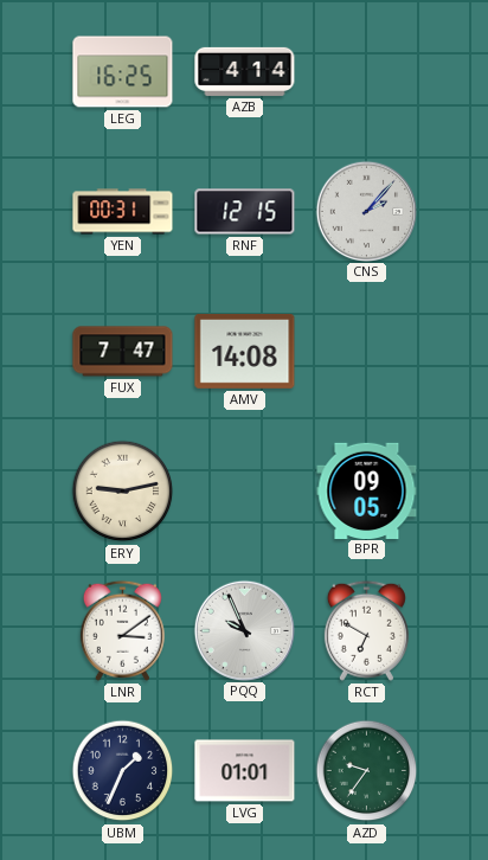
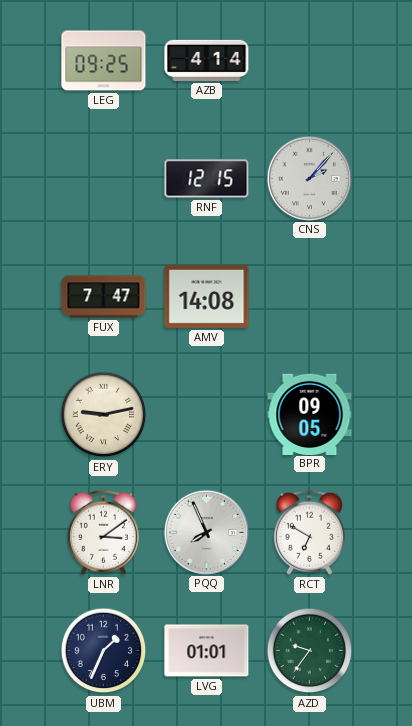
LEG: 16:25 -> 09:25
YEN: 00:31 -> none
PQQ: 9:56 -> 7:56
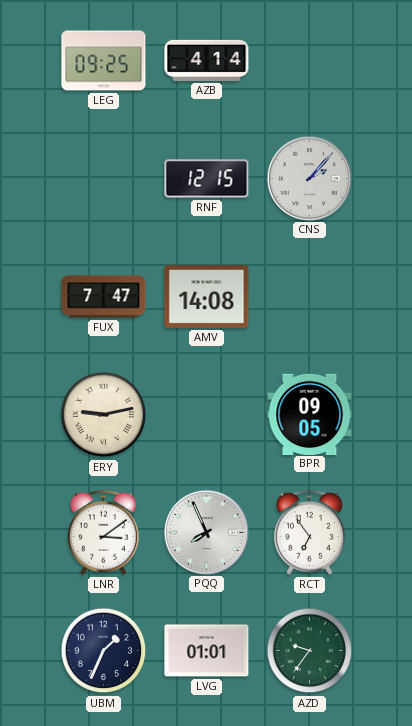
RCT: 6:50 -> 6:54
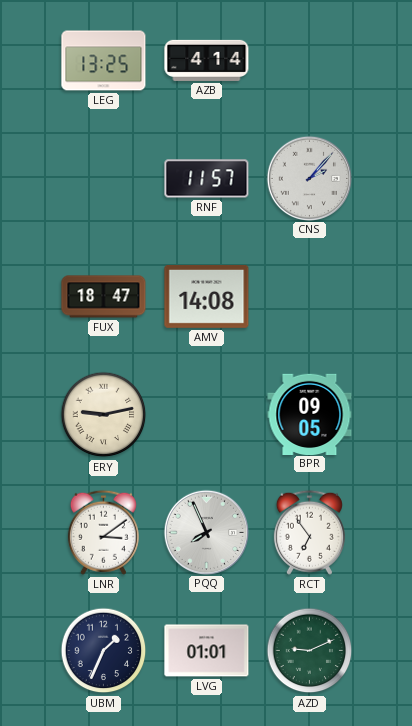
LEG: 09:25 -> 13:25
RNF: 12:15 -> 11:57
FUX: 7:47 -> 18:47
AZD: 9:36 -> 9:11
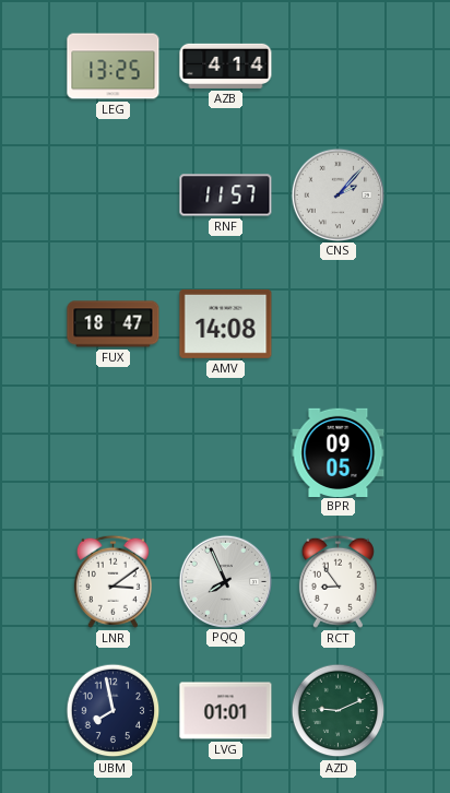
ERY: 9:13 -> none
RCT: 6:54 -> 8:54
UBM: 1:34 -> 7:58
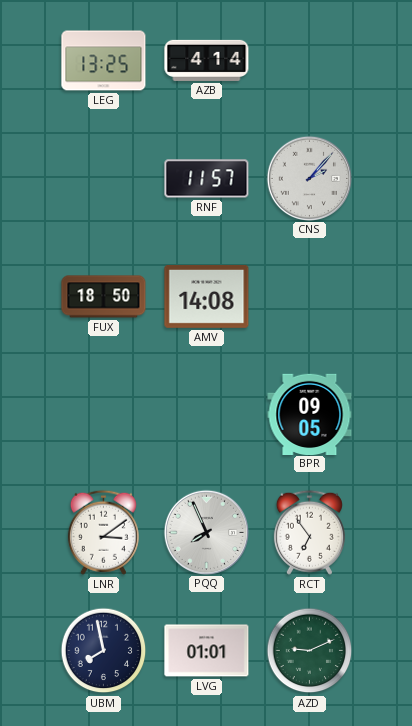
FUX: 18:47 -> 18:50
RCT: 8:54 -> 6:54
